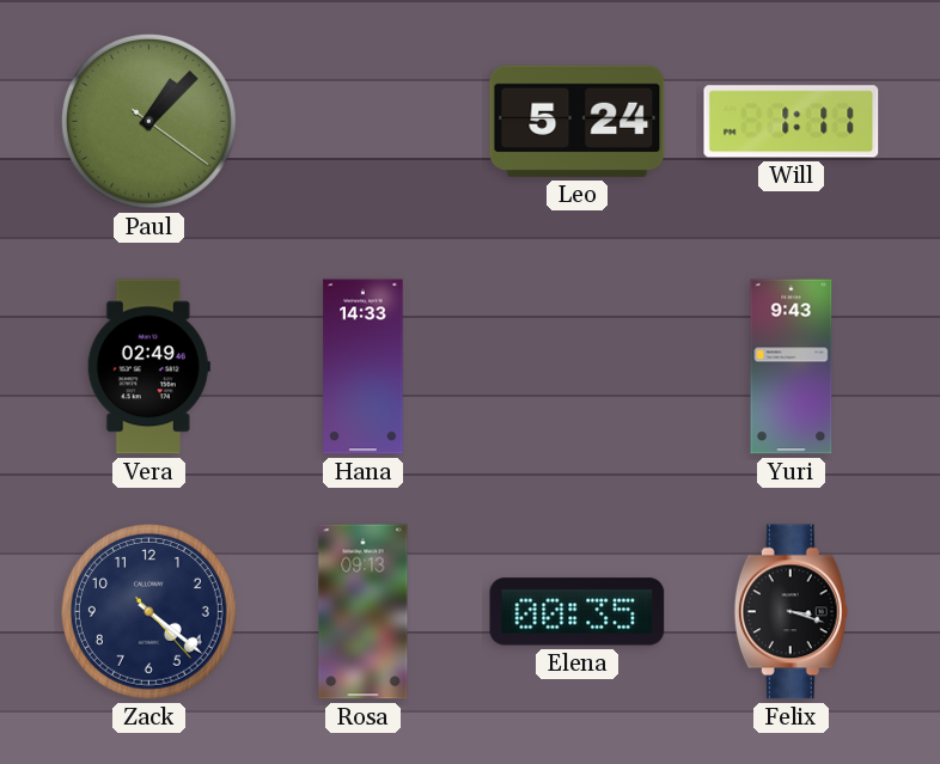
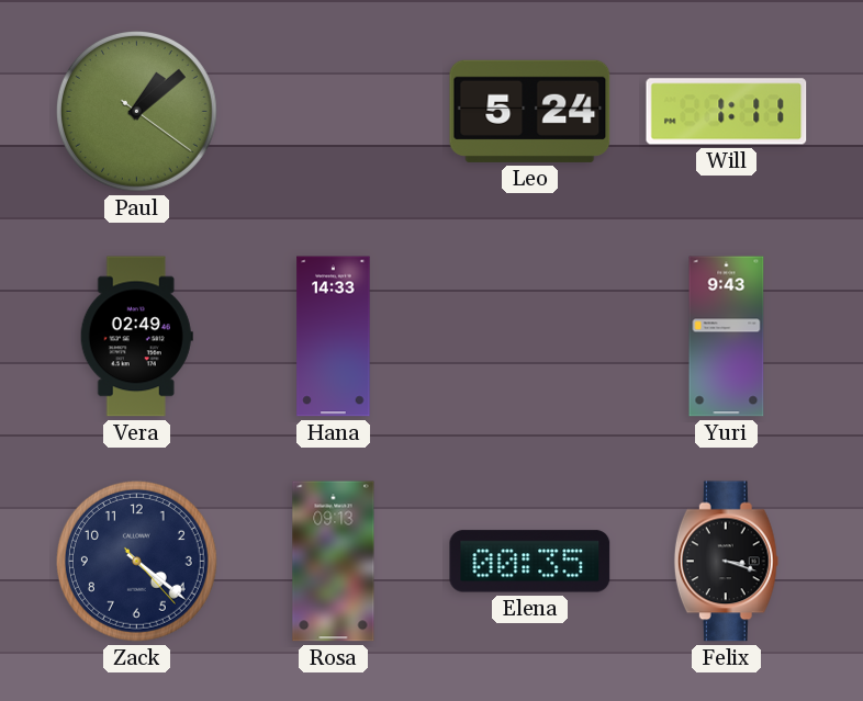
Paul: 1:07 -> 1:08
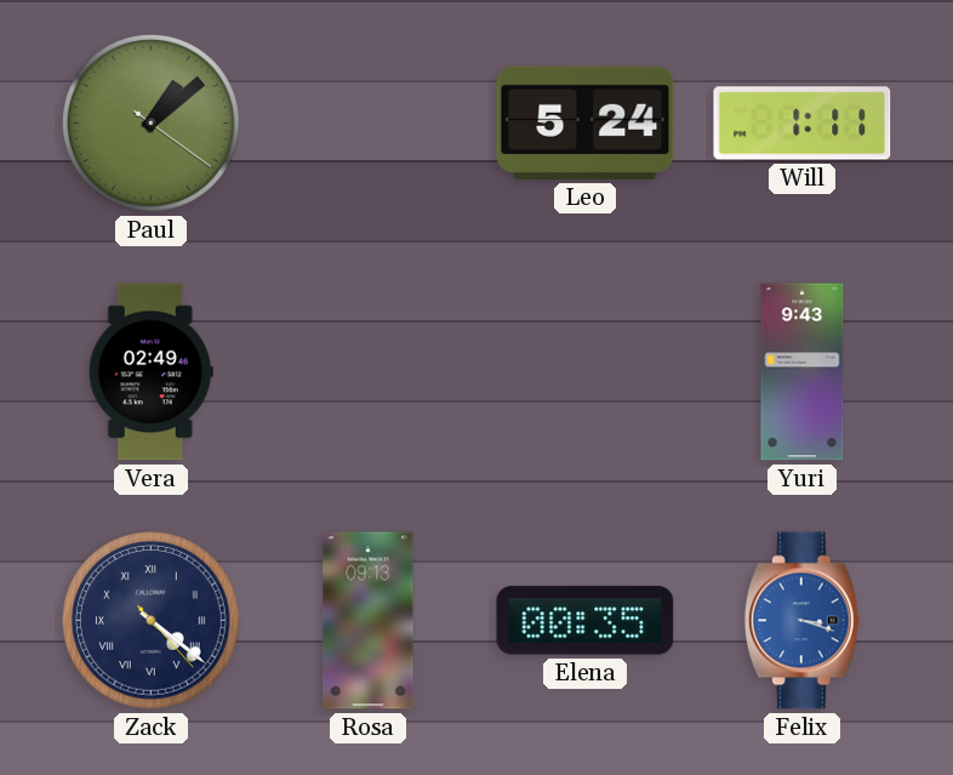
Hana: 14:33 -> none
Zack numerals: Arabic -> Roman
Felix dial: black -> blue
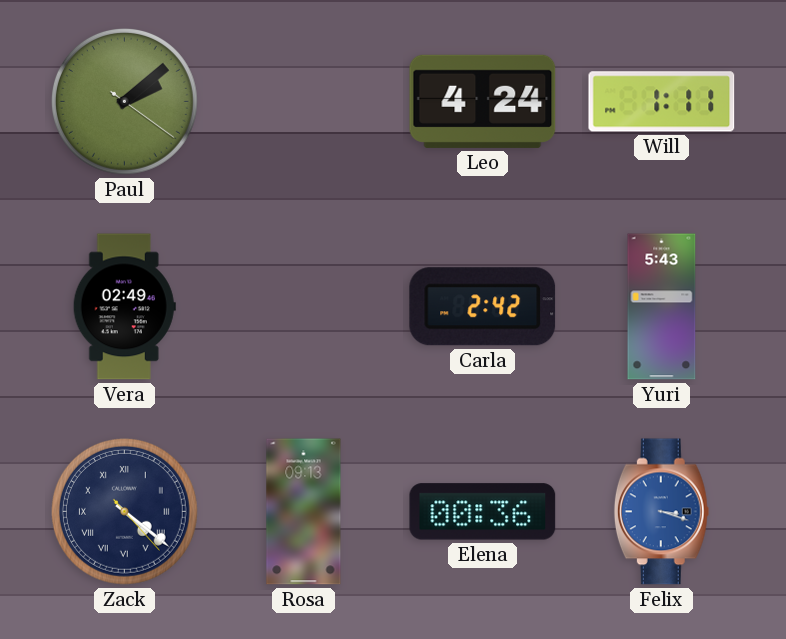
Paul: 1:08 -> 2:08
Leo: 5:24 -> 4:24
Carla: none -> 2:42
Yuri: 9:43 -> 5:43
Elena: 00:35 -> 00:36
